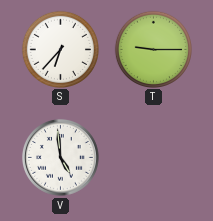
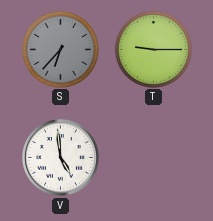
S dial: white -> grey
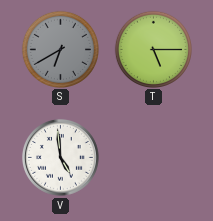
S: 6:37 -> 6:40
T: 9:15 -> 5:15
